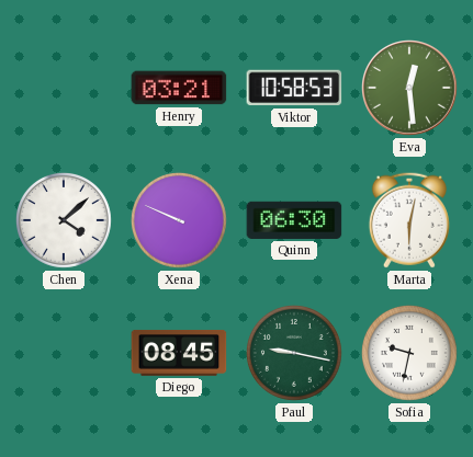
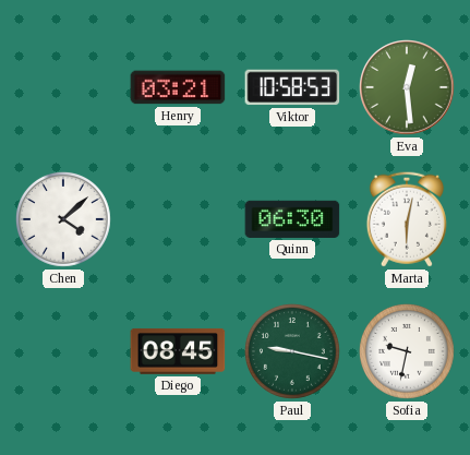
Xena: 9:49 -> none
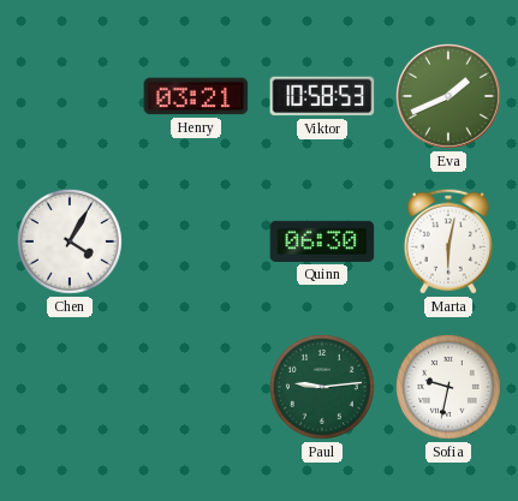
Eva: 12:29 -> 1:41
Chen: 4:08 -> 4:05
Diego: 08:45 -> none
Paul: 9:17 -> 9:14
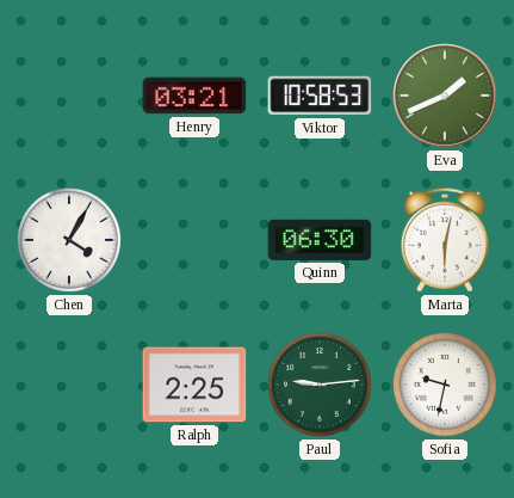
Ralph: none -> 2:25
